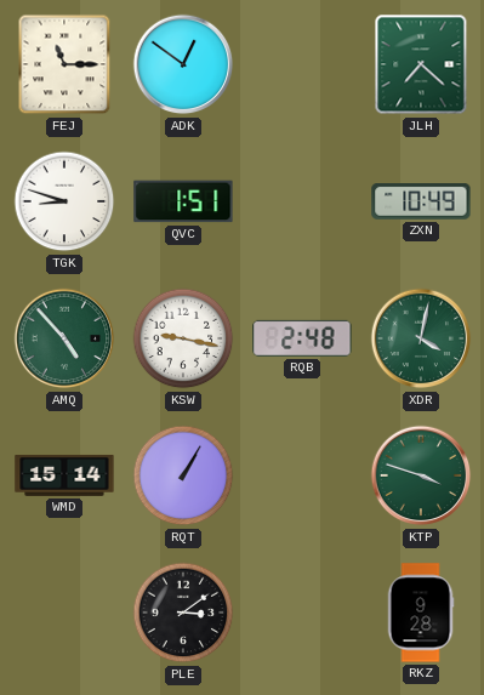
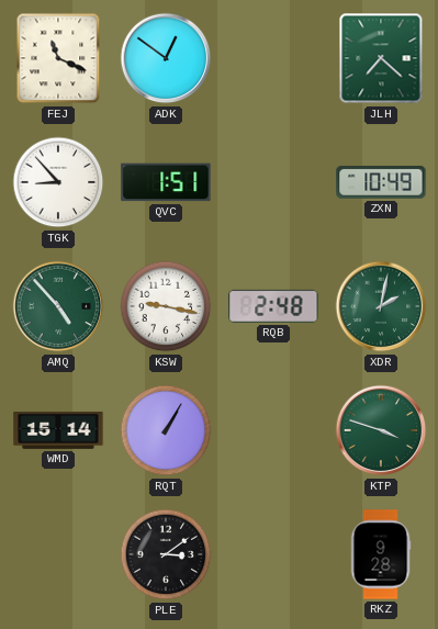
FEJ: 11:15 -> 11:19
TGK: 8:48 -> 8:53
XDR: 4:02 -> 2:02
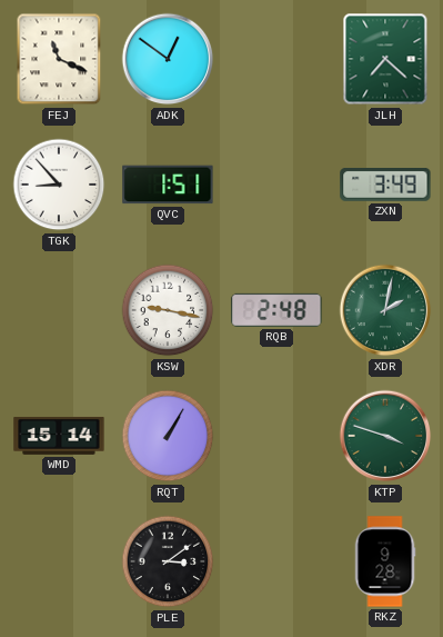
ZXN: 10:49 -> 3:49
AMQ: 4:53 -> none
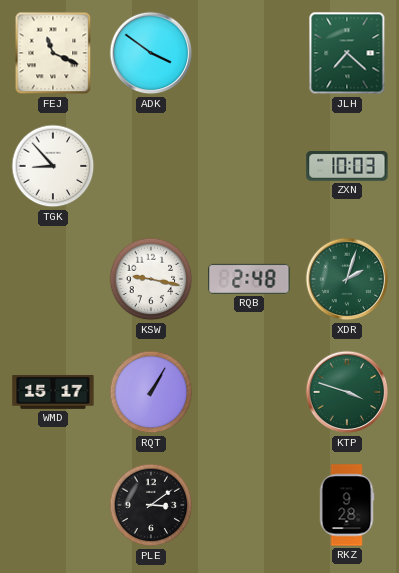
ADK: 12:51 -> 3:51
QVC: 1:51 -> none
ZXN: 3:49 -> 10:03
XDR: 2:02 -> 2:03
WMD: 15:14 -> 15:17
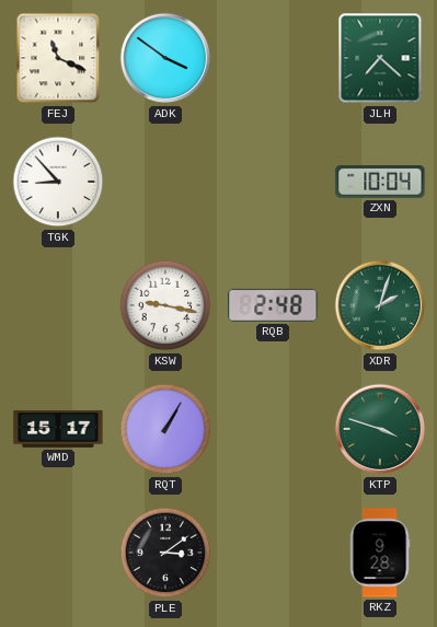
ZXN: 10:03 -> 10:04
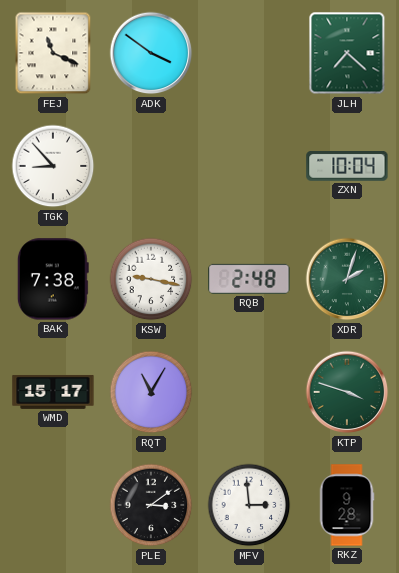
BAK: none -> 7:38
RQT: 1:05 -> 11:05
MFV: none -> 2:59
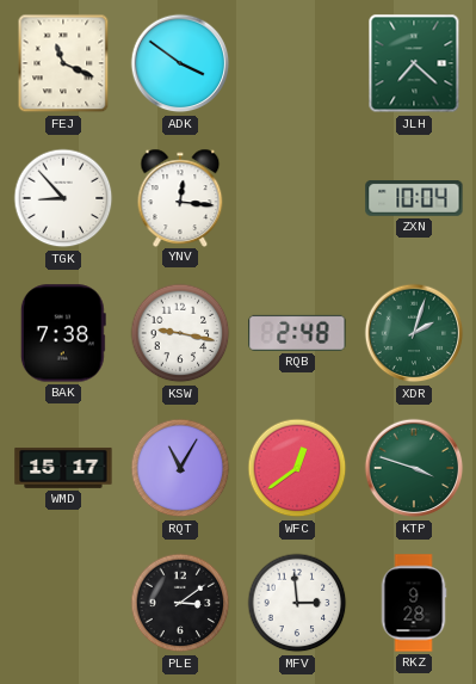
YNV: none -> 12:16
WFC: none -> 12:39
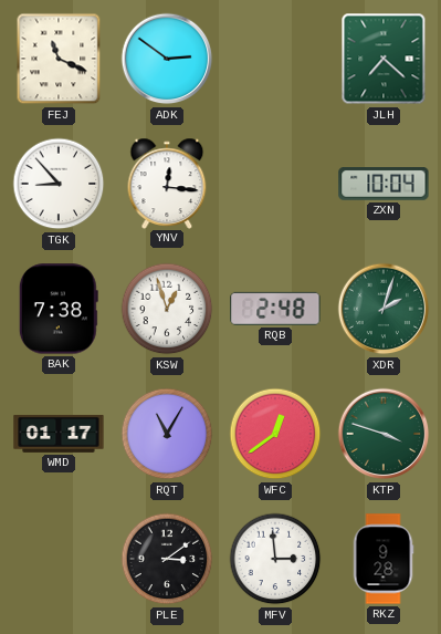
ADK: 3:51 -> 2:51
KSW: 9:17 -> 12:57
WMD: 15:17 -> 01:17
